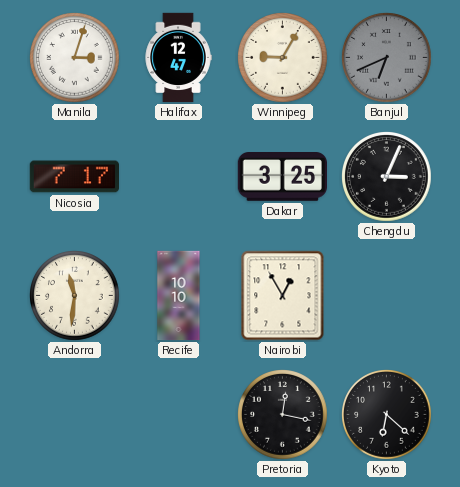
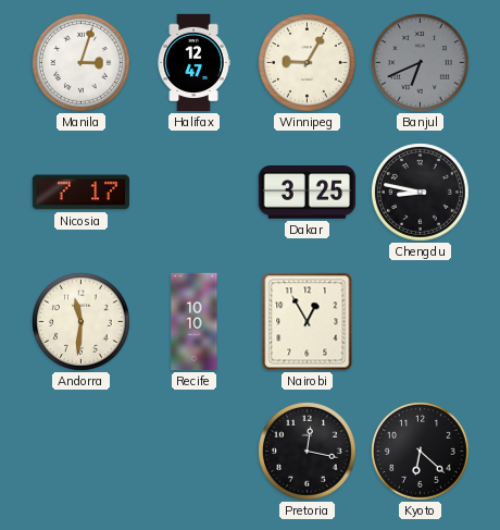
Chengdu: 3:04 -> 8:47
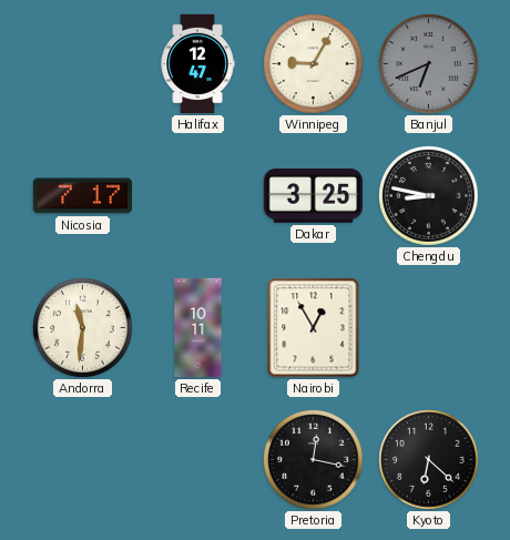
Manila: 3:03 -> none
Recife: 10:10 -> 10:11
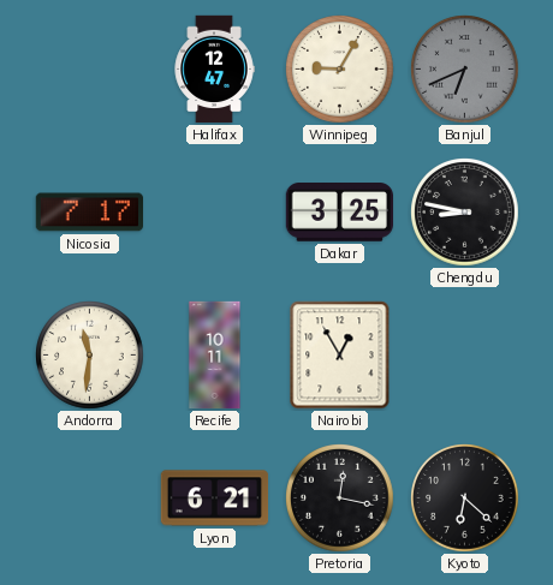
Lyon: none -> 6:21
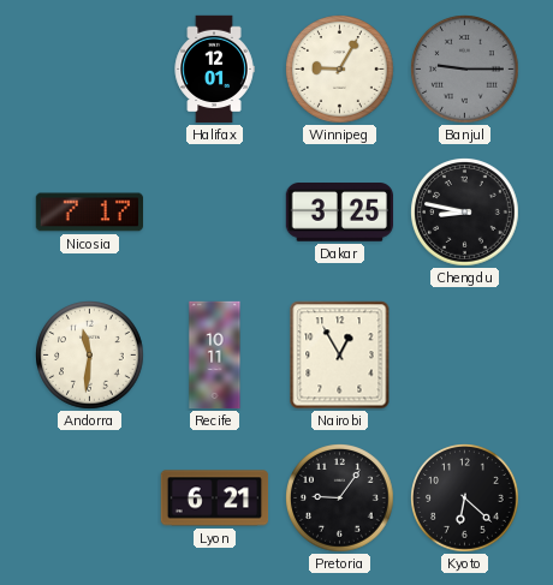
Halifax: 12:47 -> 12:01
Banjul: 6:41 -> 9:15
Pretoria: 12:17 -> 9:06
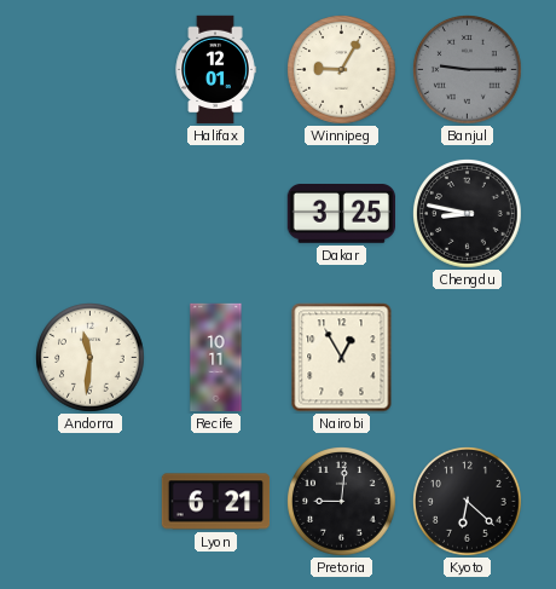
Nicosia: 7:17 -> none
Pretoria: 9:06 -> 9:01
